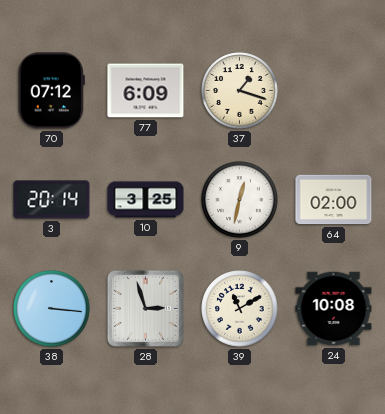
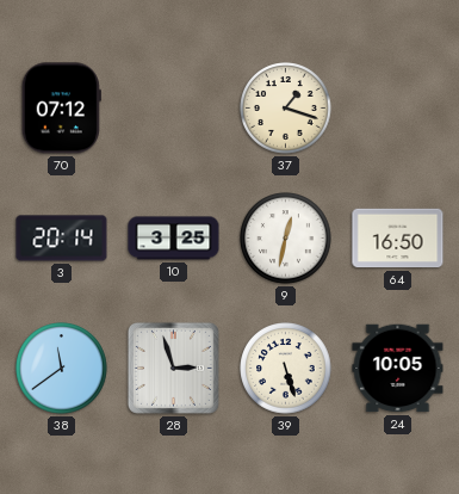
77: 6:09 -> none
64: 02:00 -> 16:50
38: 3:16 -> 11:39
39: 11:10 -> 5:27
24: 10:08 -> 10:05
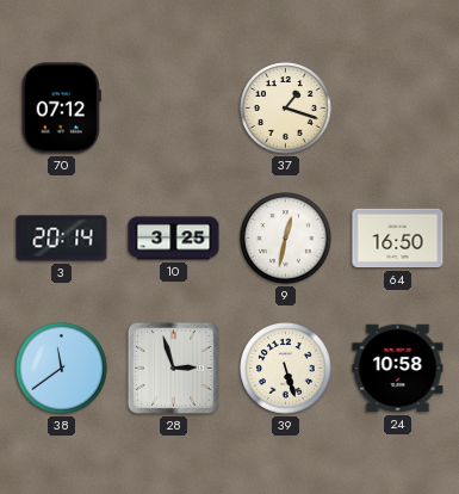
24: 10:05 -> 10:58
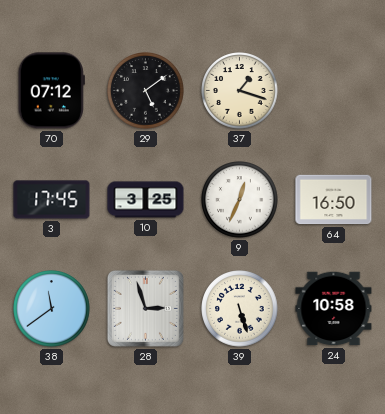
29: none -> 5:09
3: 20:14 -> 17:45
9: 12:32 -> 12:34
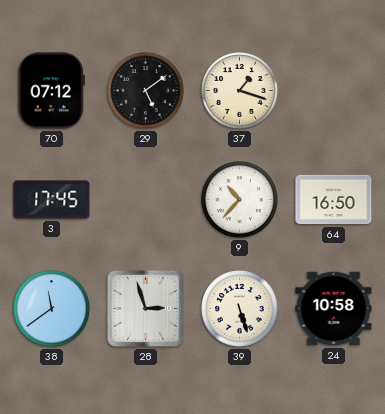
10: 3:25 -> none
9: 12:34 -> 10:37
